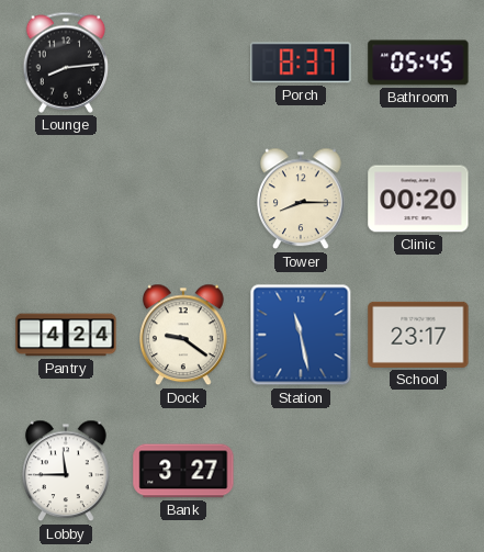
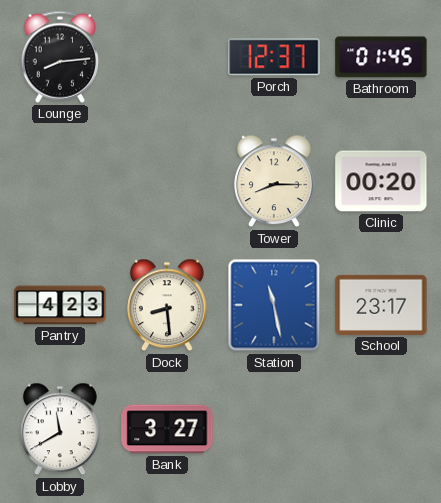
Porch: 8:37 -> 12:37
Bathroom: 05:45 -> 01:45
Pantry: 4:24 -> 4:23
Dock: 9:21 -> 8:29
Lobby: 11:45 -> 11:40
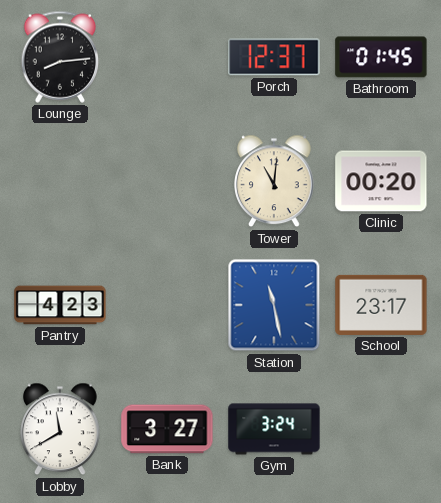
Tower: 8:15 -> 11:01
Dock: 8:29 -> none
Gym: none -> 3:24
